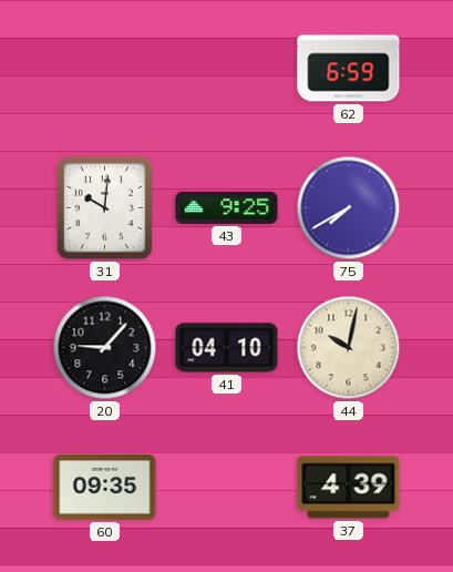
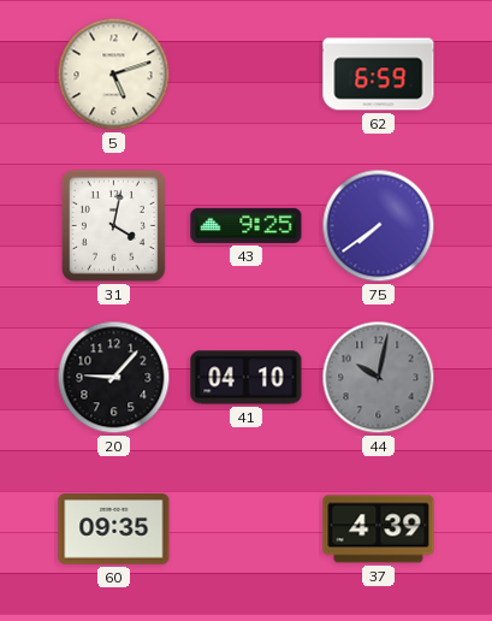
5: none -> 5:12
31: 10:01 -> 4:02
75: 7:40 -> 7:39
44 dial: cream -> grey
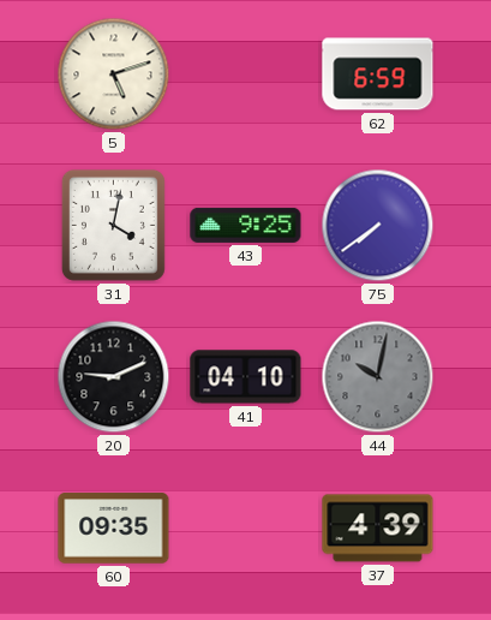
20: 9:07 -> 9:11
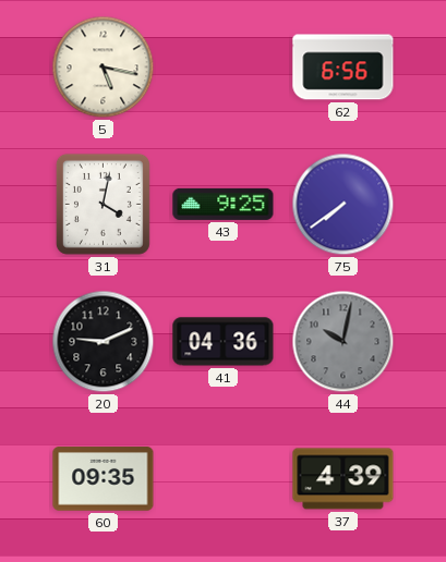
5: 5:12 -> 5:17
62: 6:59 -> 6:56
41: 04:10 -> 04:36
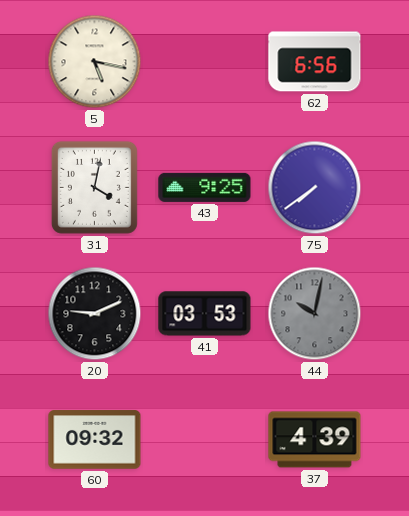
41: 04:36 -> 03:53
60: 09:35 -> 09:32
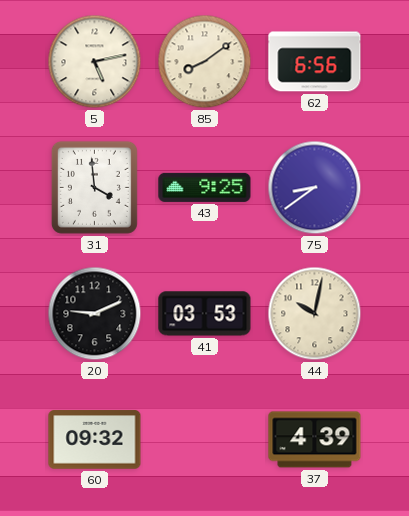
5: 5:17 -> 5:13
85: none -> 8:09
31: 4:02 -> 3:59
75: 7:39 -> 8:39
44 dial: grey -> cream
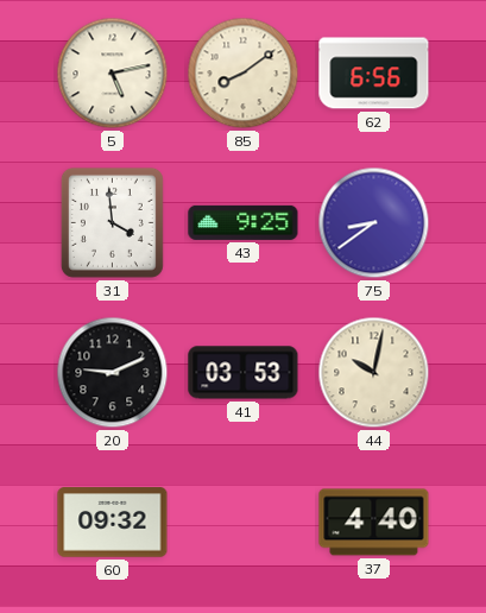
37: 4:39 -> 4:40
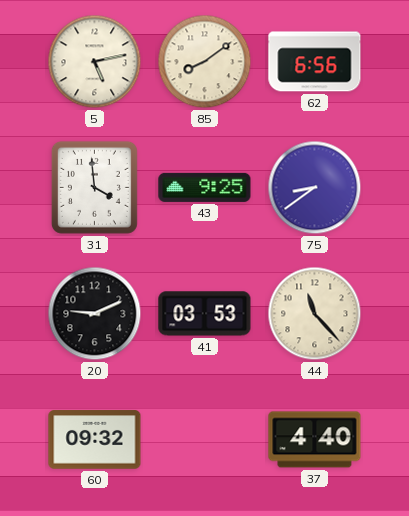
44: 10:02 -> 11:23
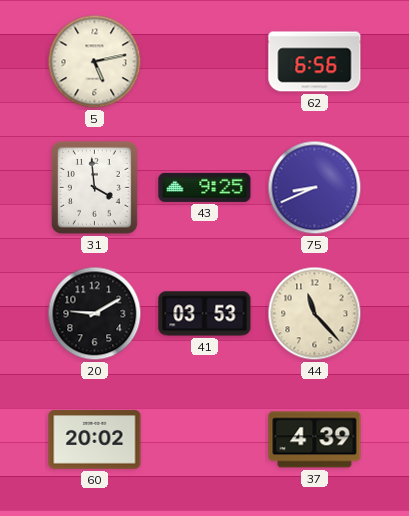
85: 8:09 -> none
75: 8:39 -> 8:41
20: 9:11 -> 9:10
60: 09:32 -> 20:02
37: 4:40 -> 4:39
